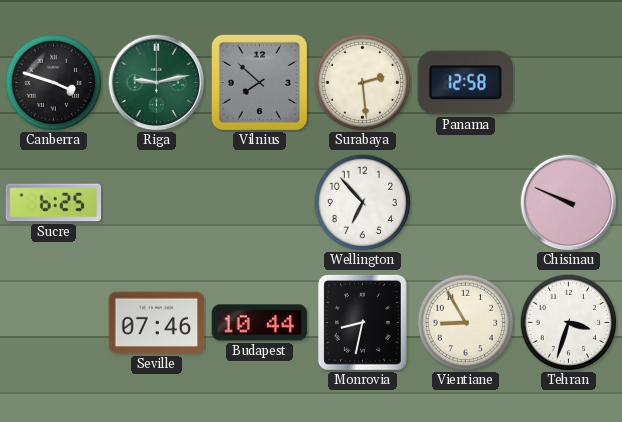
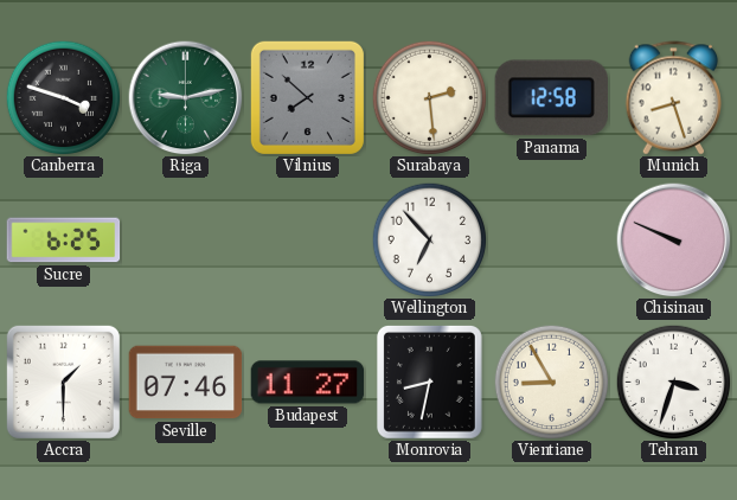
Munich: none -> 8:27
Accra: none -> 1:30
Budapest: 10:44 -> 11:27
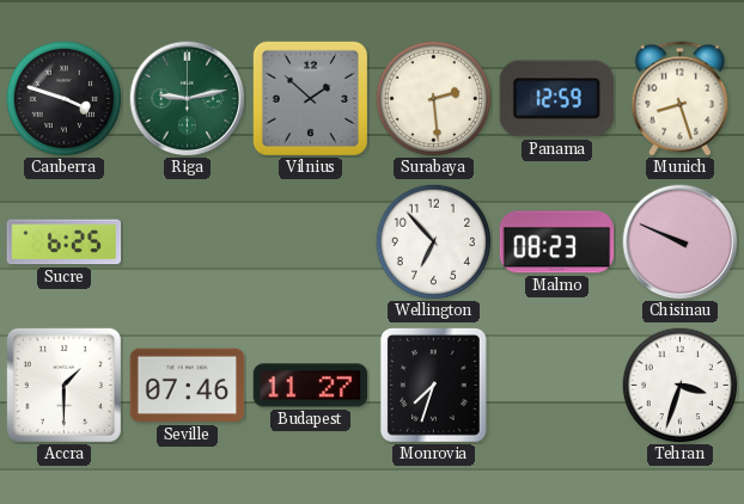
Vilnius: 7:52 -> 1:52
Panama: 12:58 -> 12:59
Malmo: none -> 08:23
Monrovia: 8:32 -> 7:33
Vientiane: 8:55 -> none
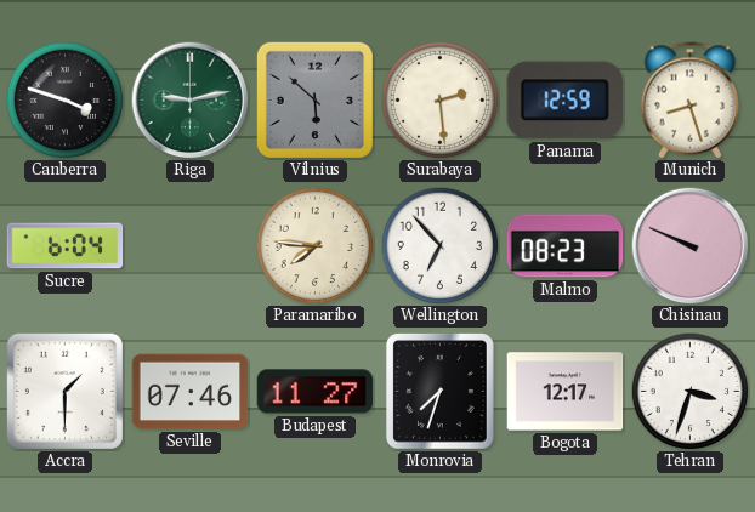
Vilnius: 1:52 -> 5:52
Sucre: 6:25 -> 6:04
Paramaribo: none -> 7:46
Bogota: none -> 12:17
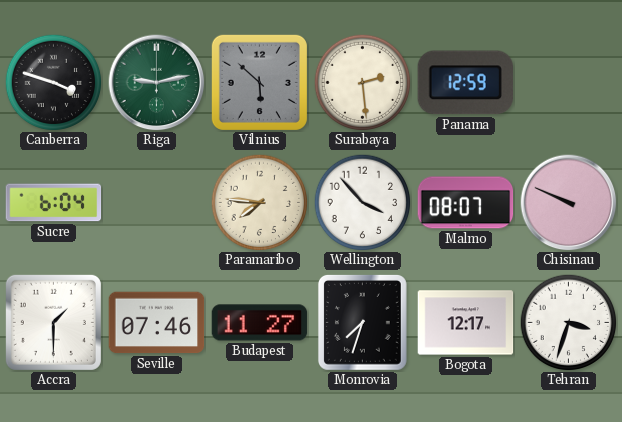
Munich: 8:27 -> none
Wellington: 6:53 -> 3:53
Malmo: 08:23 -> 08:07
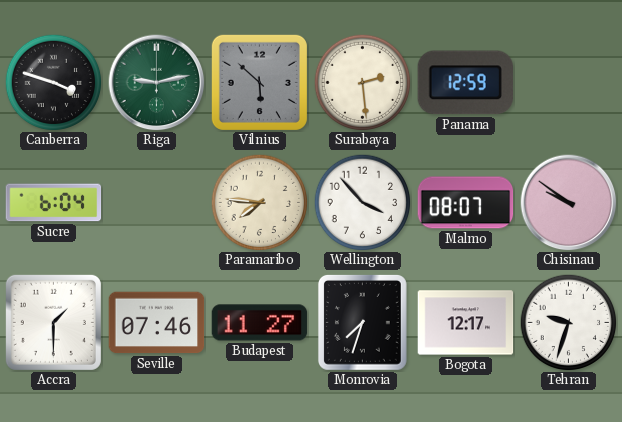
Chisinau: 9:49 -> 9:51
Tehran: 3:33 -> 9:33
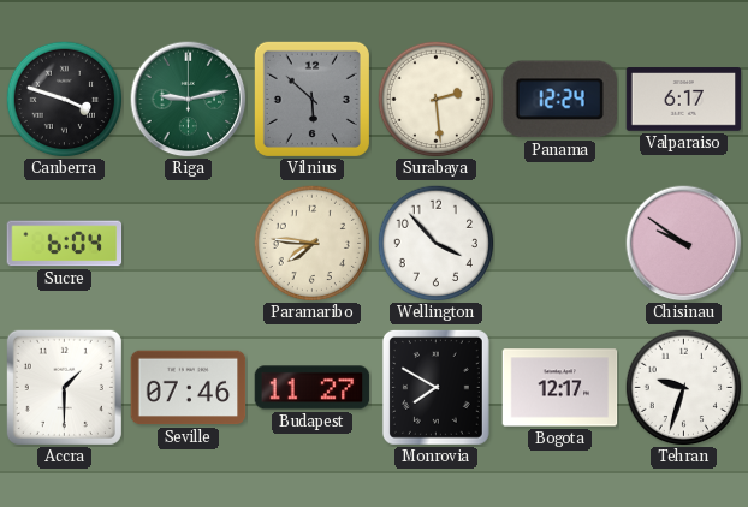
Panama: 12:59 -> 12:24
Valparaiso: none -> 6:17
Malmo: 08:07 -> none
Monrovia: 7:33 -> 7:50
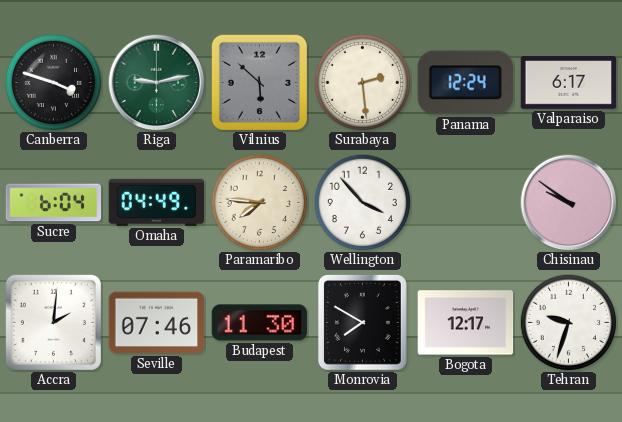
Omaha: none -> 04:49
Accra: 1:30 -> 2:01
Budapest: 11:27 -> 11:30
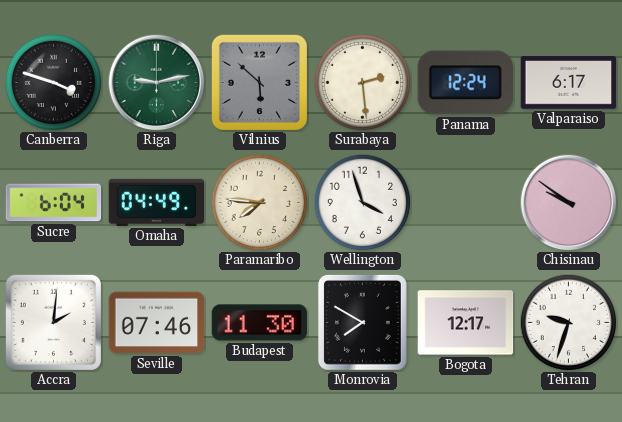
Wellington: 3:53 -> 3:57
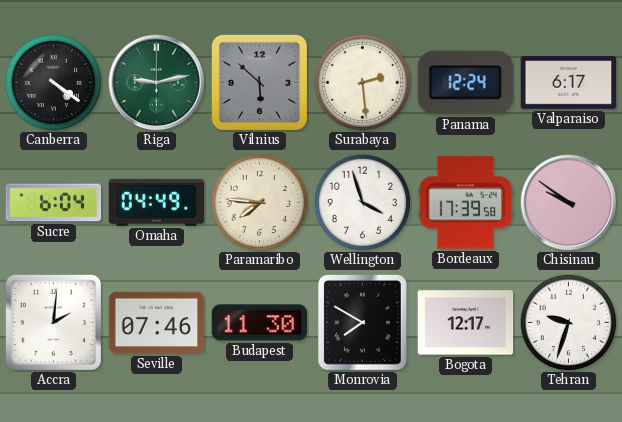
Canberra: 3:48 -> 4:21
Bordeaux: none -> 17:39
